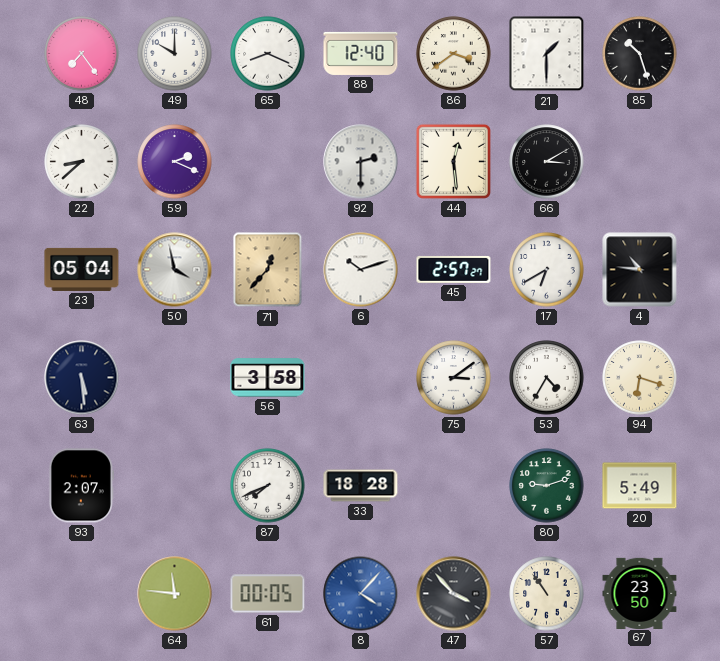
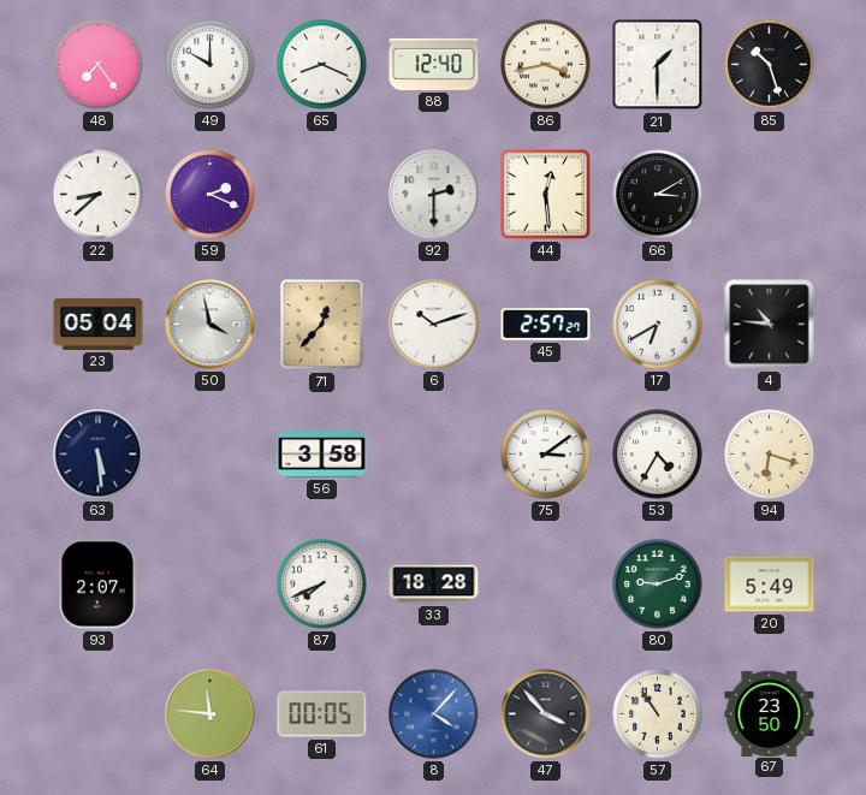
86: 3:39 -> 3:43
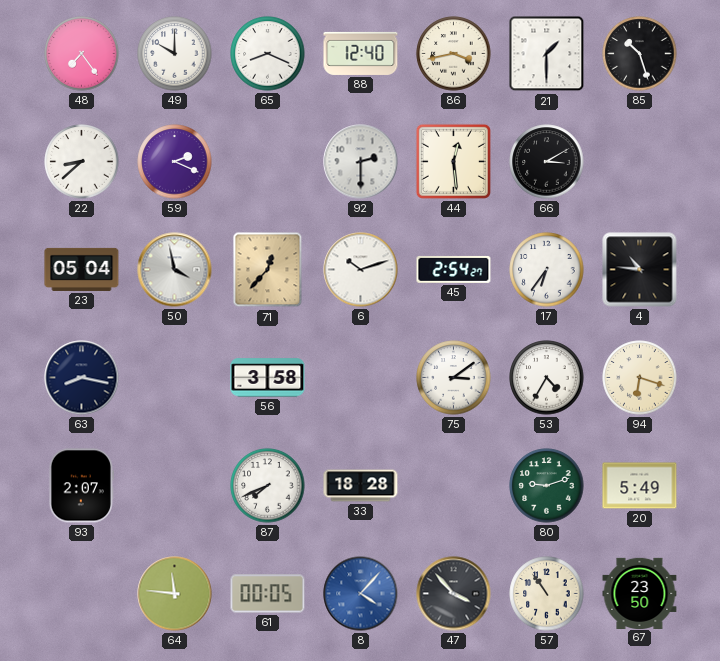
45: 2:57 -> 2:54
17: 6:40 -> 6:36
63: 5:29 -> 8:17
